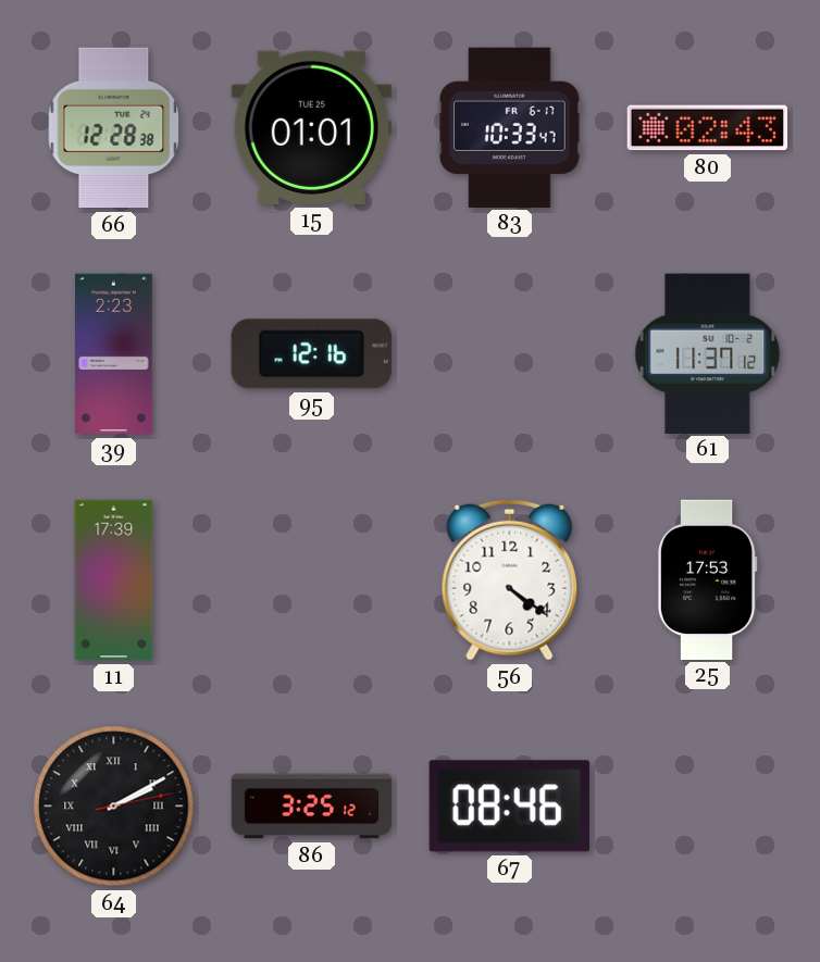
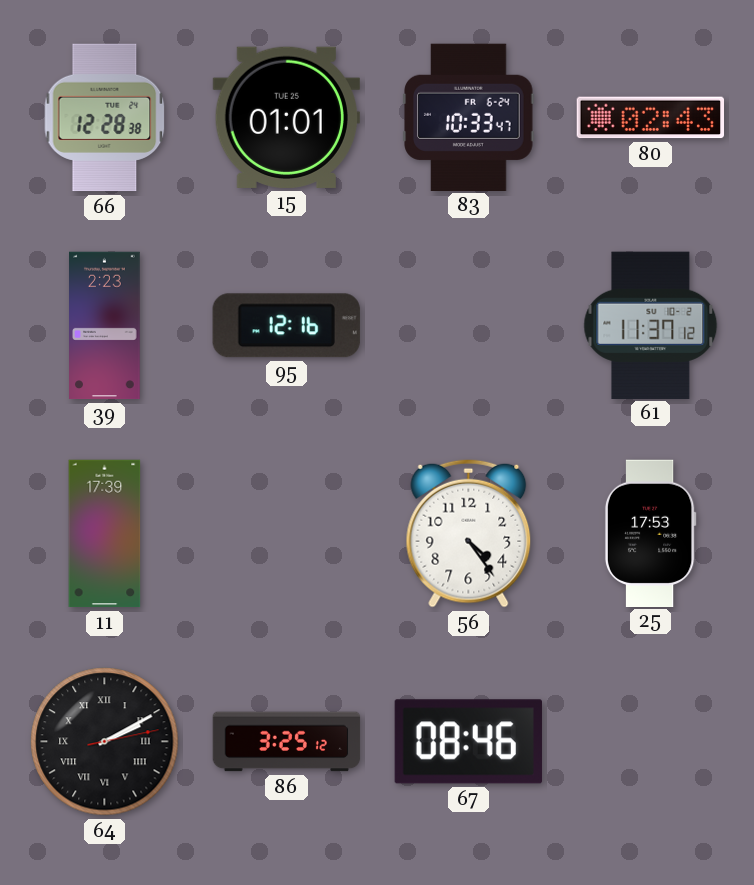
83 date: FR 6-17 -> FR 6-24
56: 4:21 -> 4:24
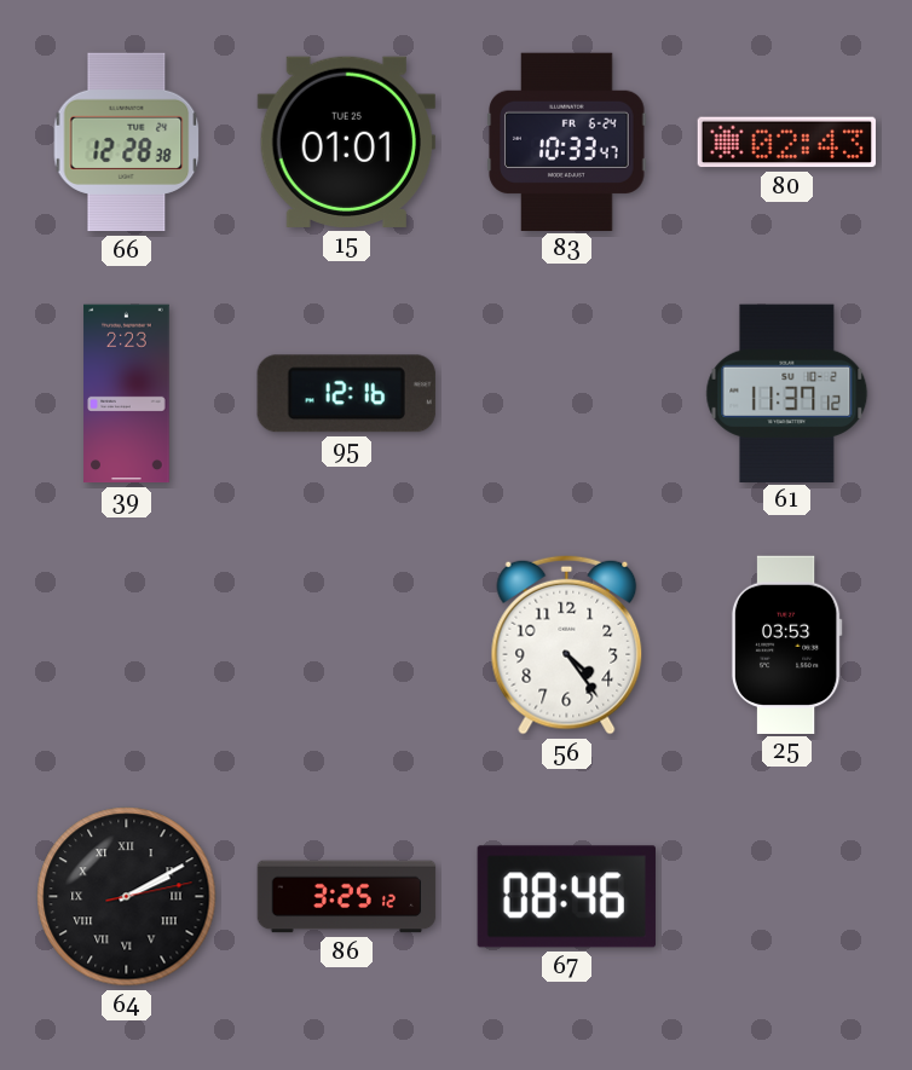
11: 17:39 -> none
25: 17:53 -> 03:53
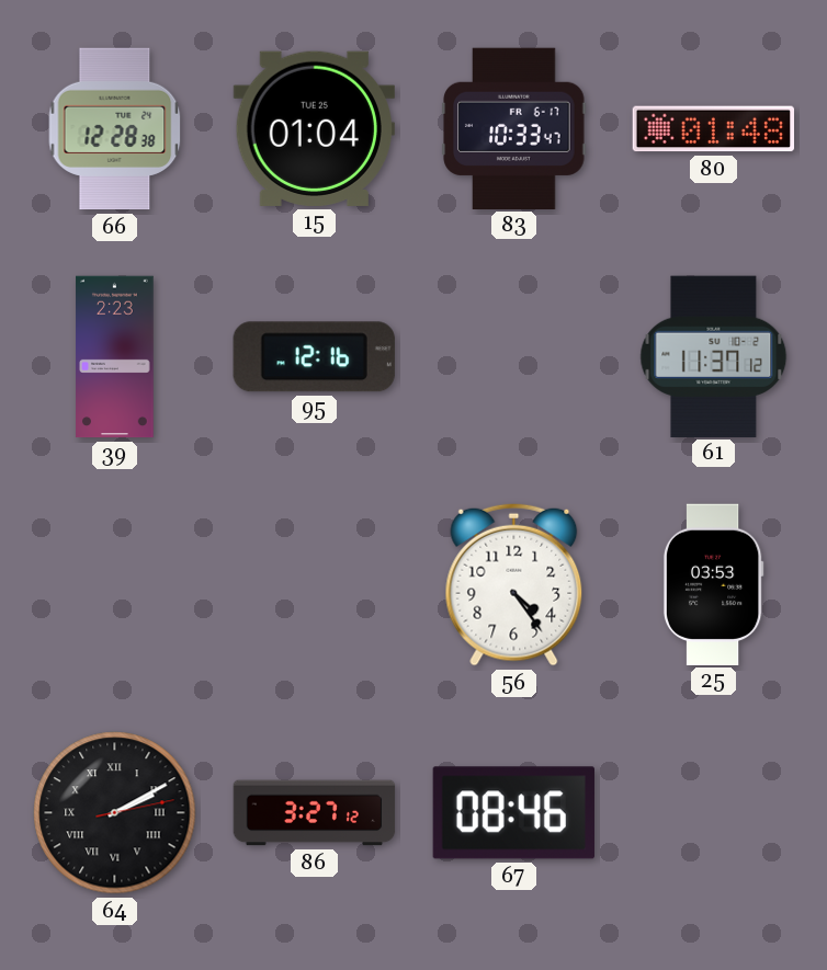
15: 01:01 -> 01:04
83 date: FR 6-24 -> FR 6-17
80: 02:43 -> 01:48
86: 3:25 -> 3:27
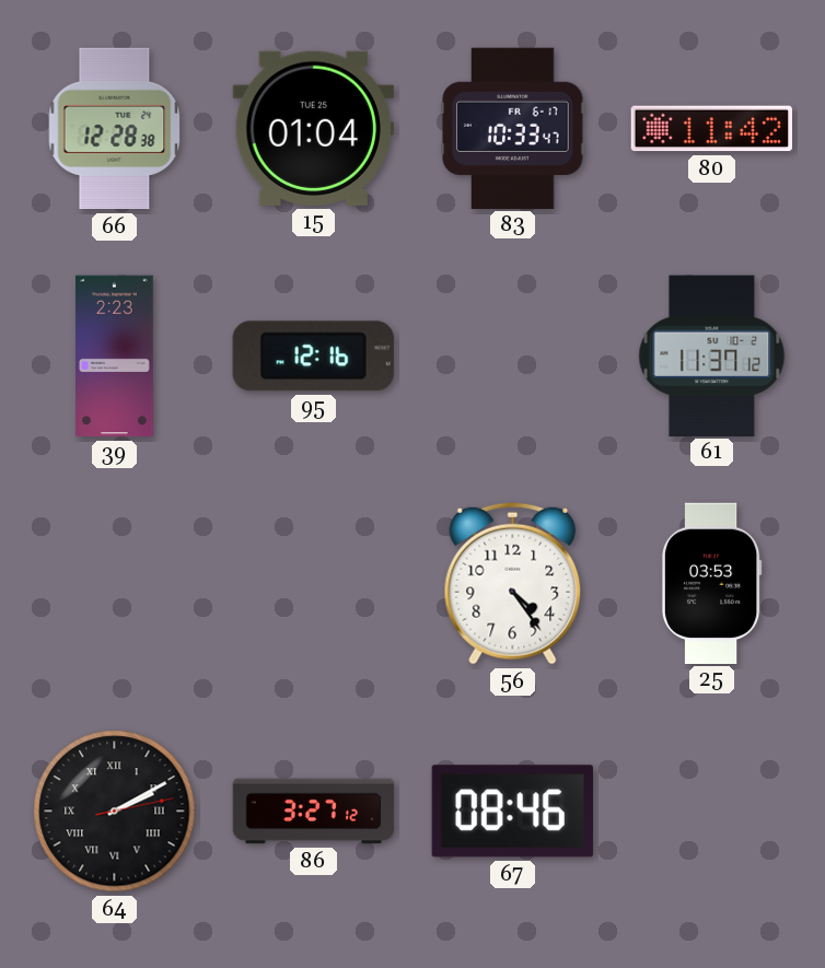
80: 01:48 -> 11:42
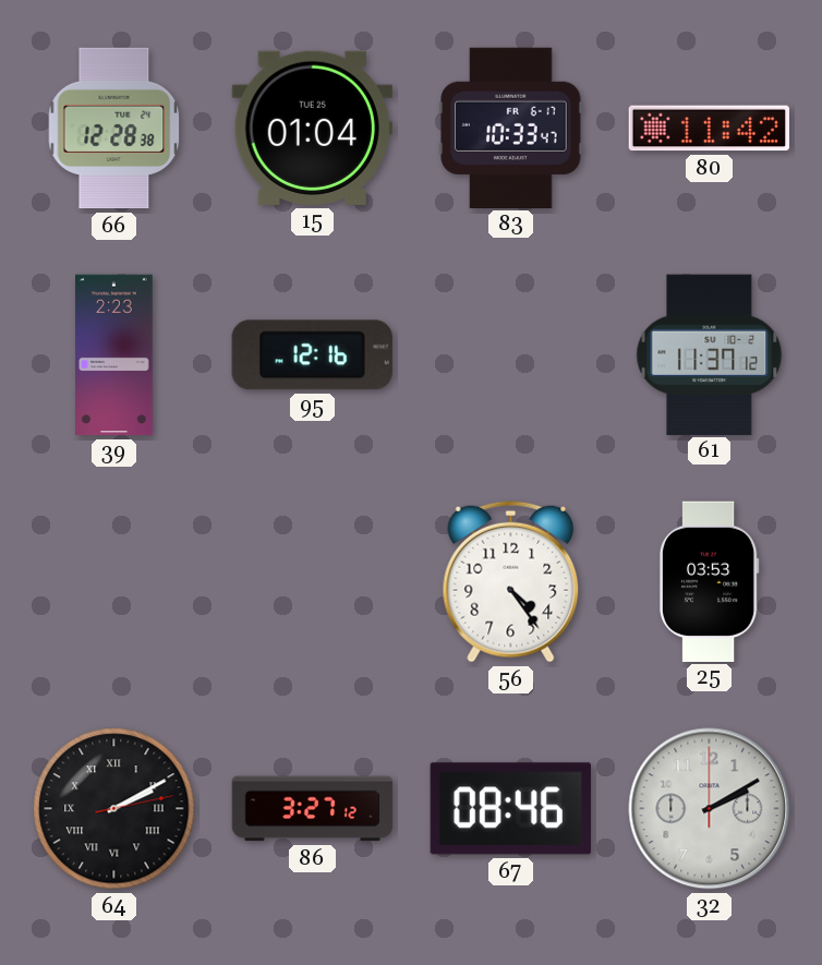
32: none -> 2:10
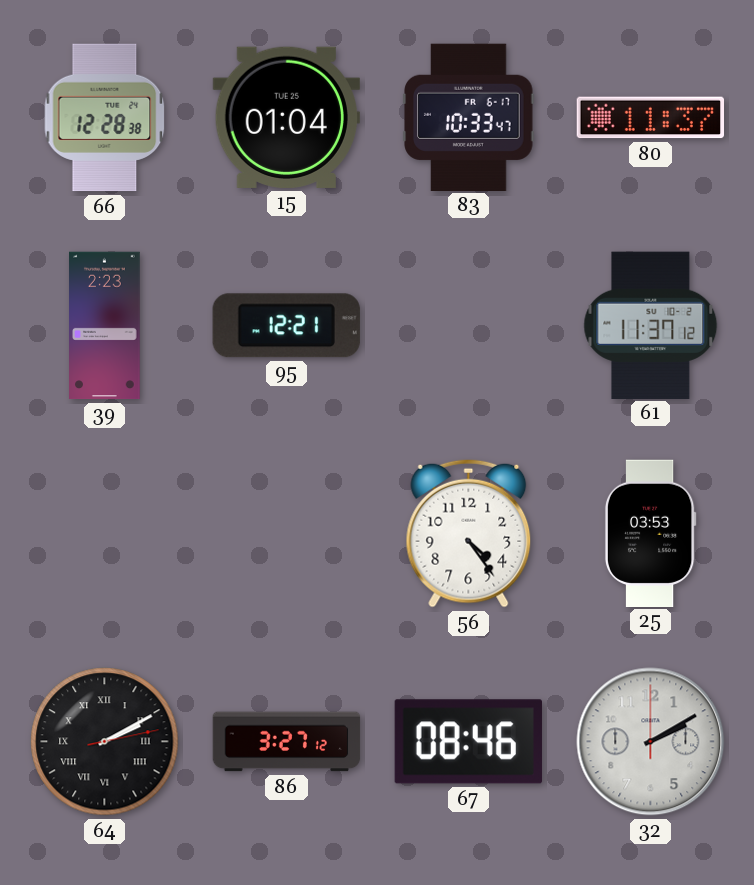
80: 11:42 -> 11:37
95: 12:16 -> 12:21
